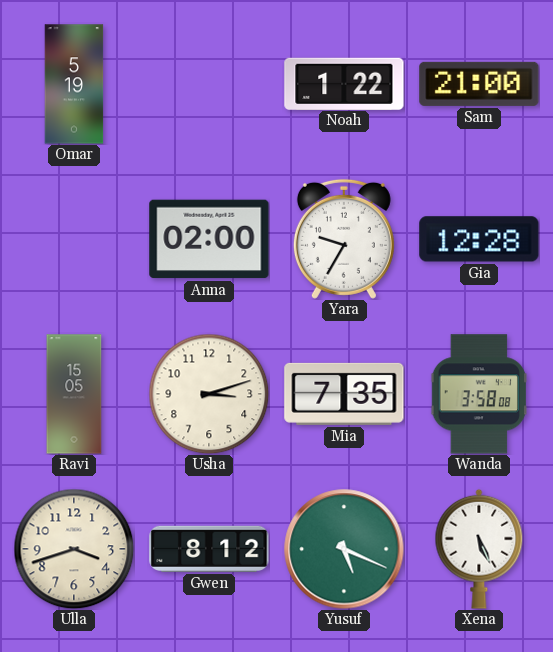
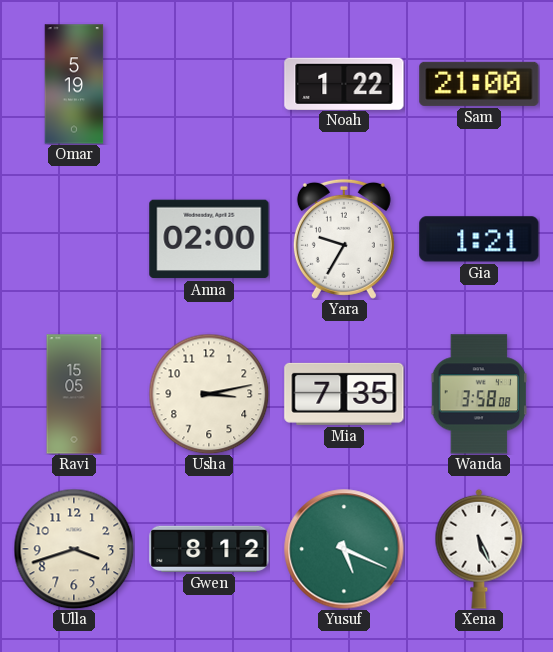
Gia: 12:28 -> 1:21
Usha: 3:12 -> 3:13
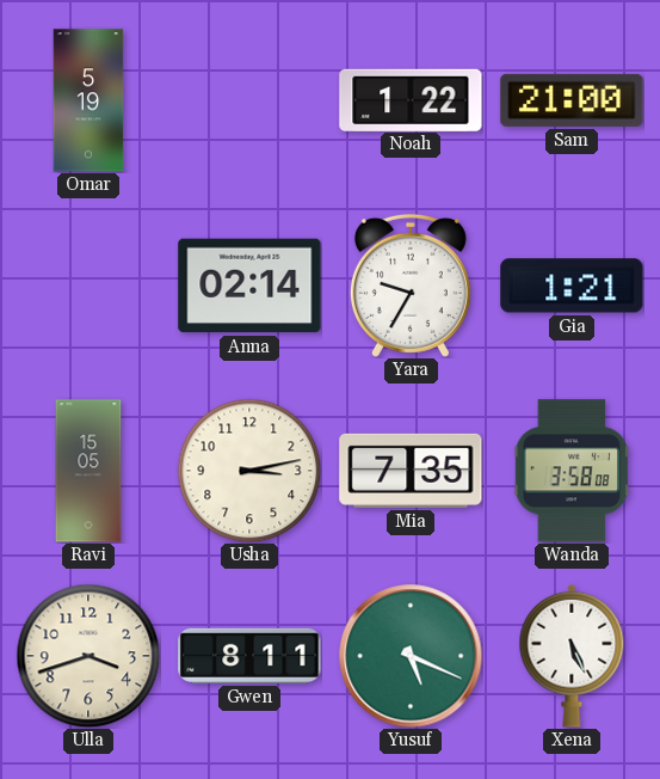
Anna: 02:00 -> 02:14
Gwen: 8:12 -> 8:11
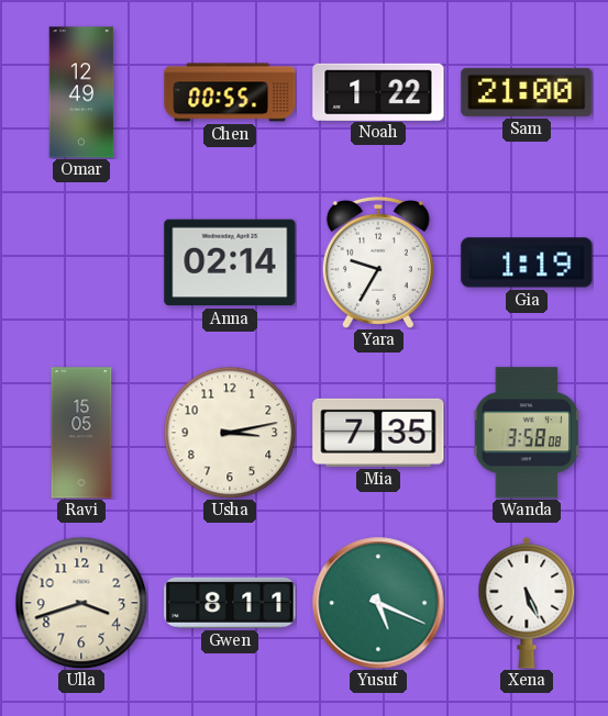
Omar: 5:19 -> 12:49
Chen: none -> 00:55
Gia: 1:21 -> 1:19
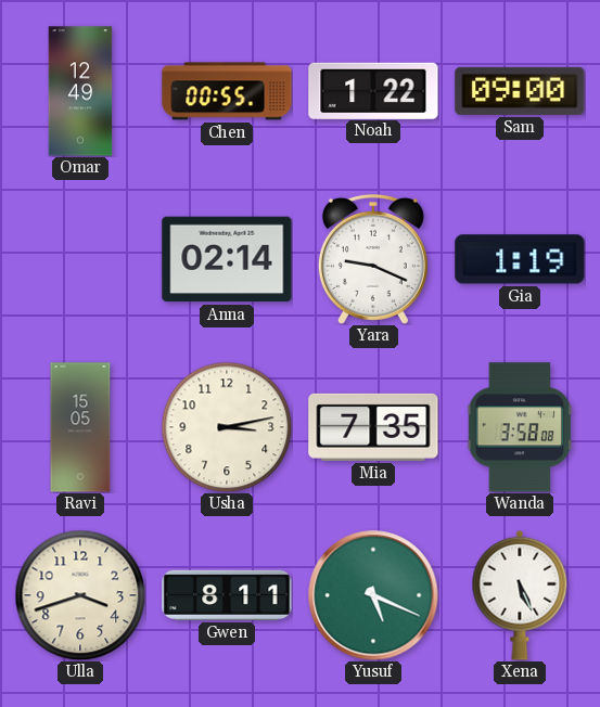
Sam: 21:00 -> 09:00
Yara: 9:35 -> 9:19
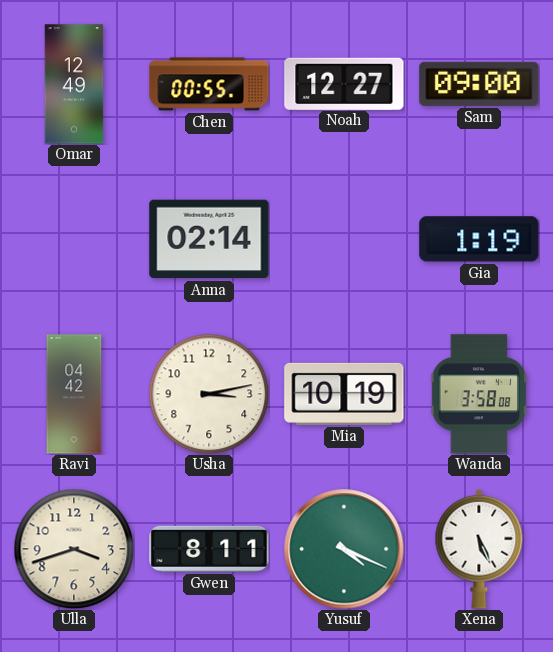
Noah: 1:22 -> 12:27
Yara: 9:19 -> none
Ravi: 15:05 -> 04:42
Mia: 7:35 -> 10:19
Yusuf: 5:19 -> 4:19
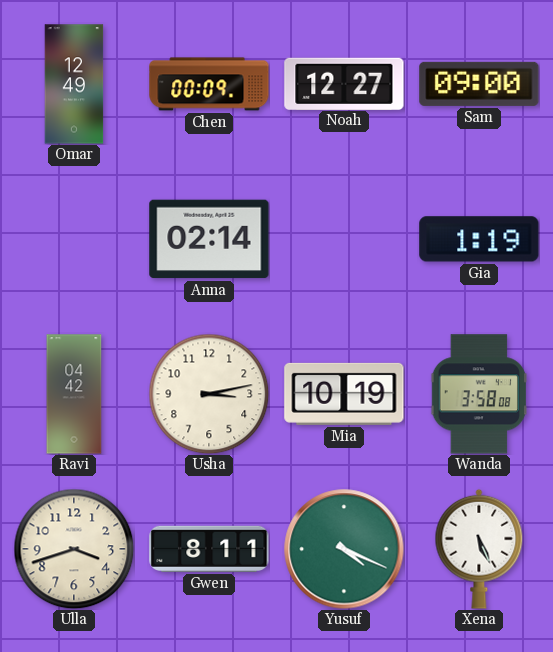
Chen: 00:55 -> 00:09
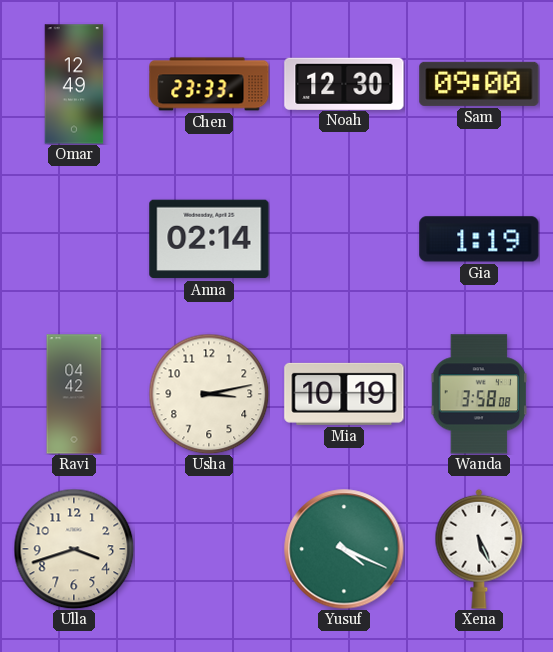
Chen: 00:09 -> 23:33
Noah: 12:27 -> 12:30
Gwen: 8:11 -> none
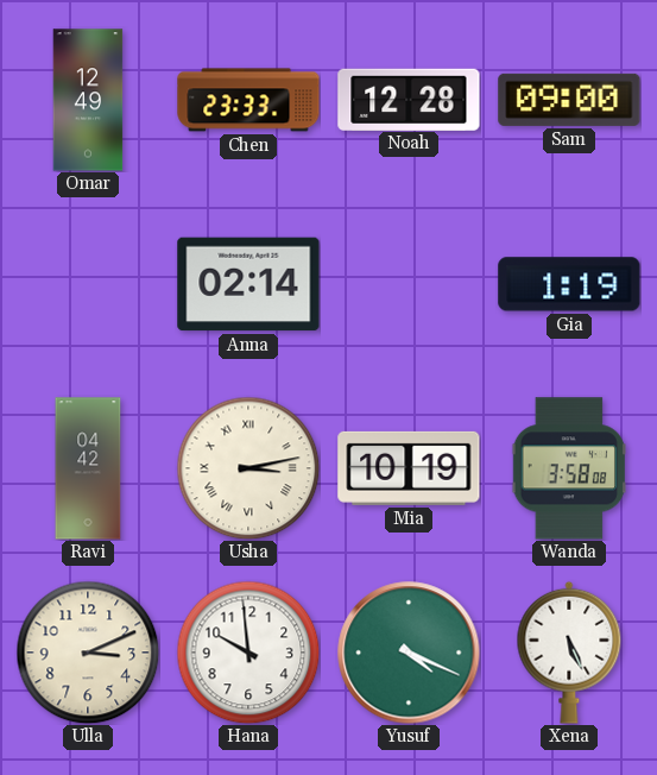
Noah: 12:30 -> 12:28
Usha numerals: Arabic -> Roman
Ulla: 3:42 -> 3:11
Hana: none -> 9:59
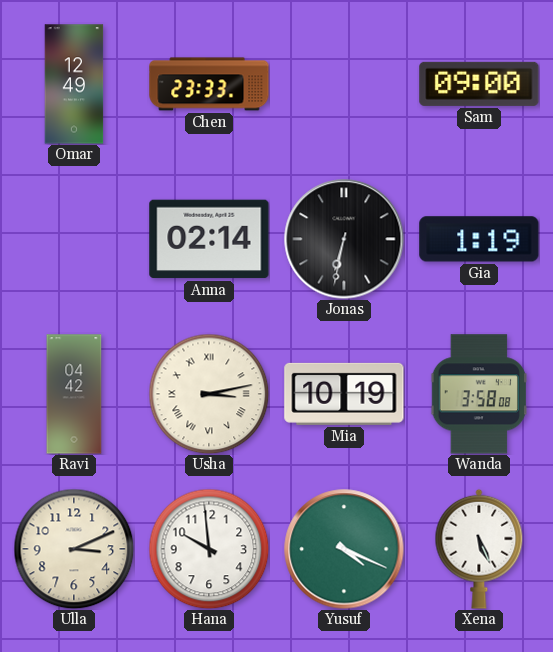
Noah: 12:28 -> none
Jonas: none -> 6:32
